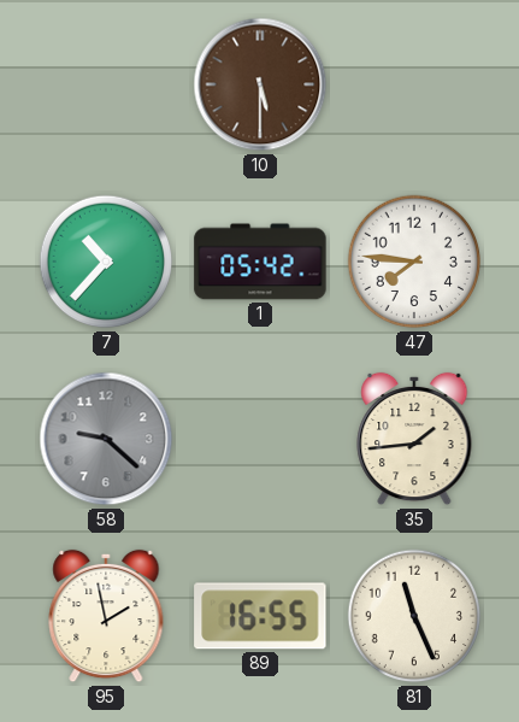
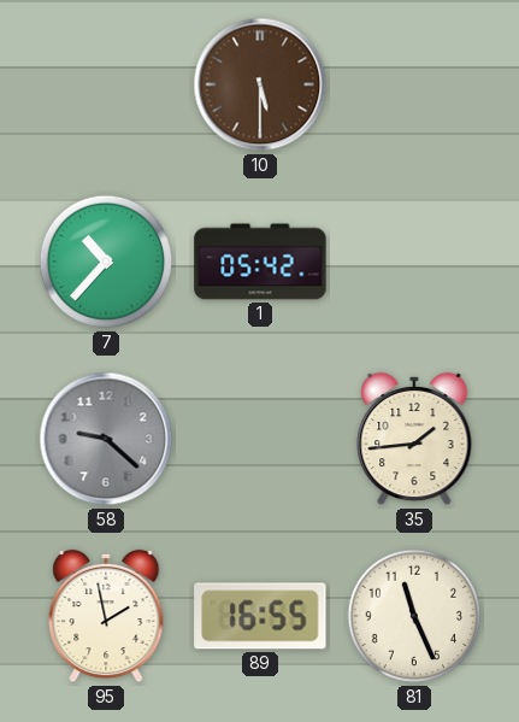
47: 7:46 -> none
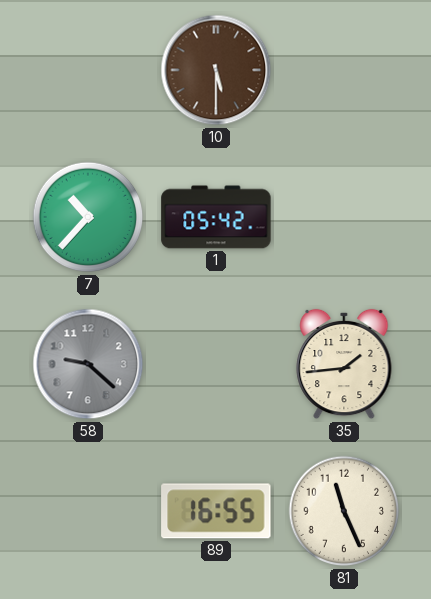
95: 1:58 -> none
